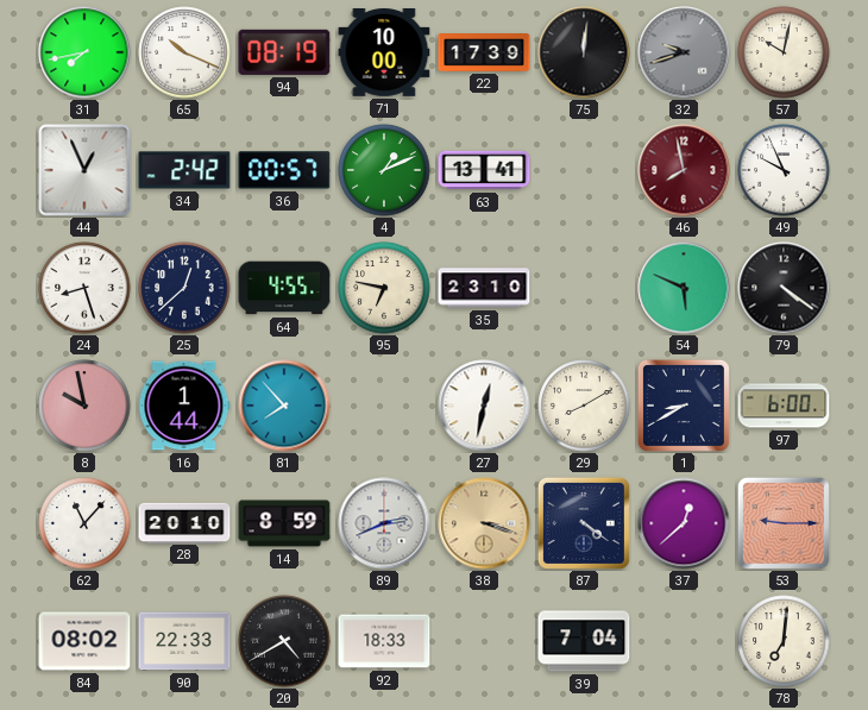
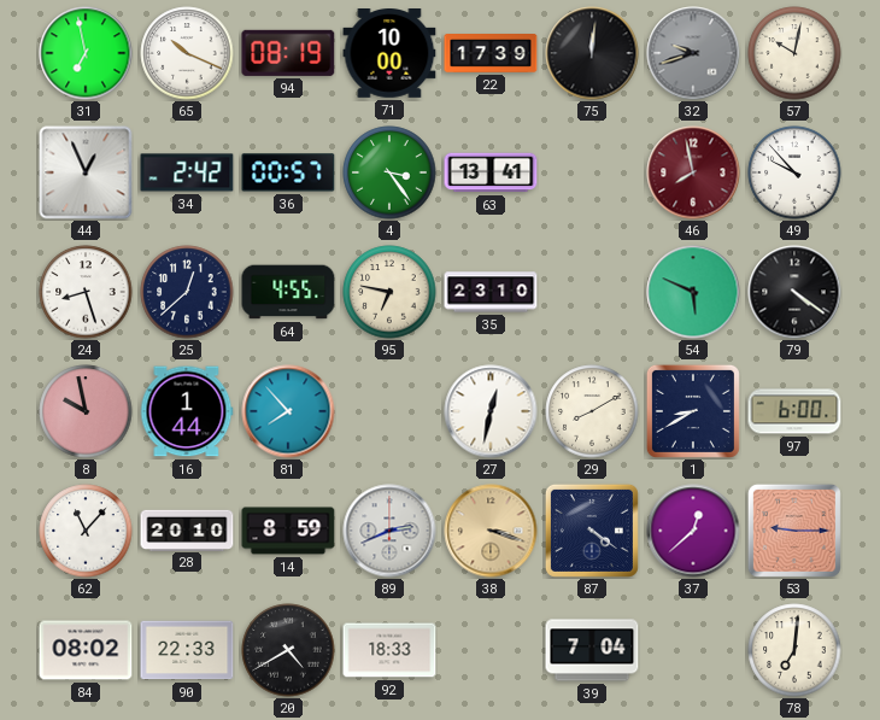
31: 7:43 -> 6:58
4: 1:11 -> 3:24
49: 9:56 -> 9:53
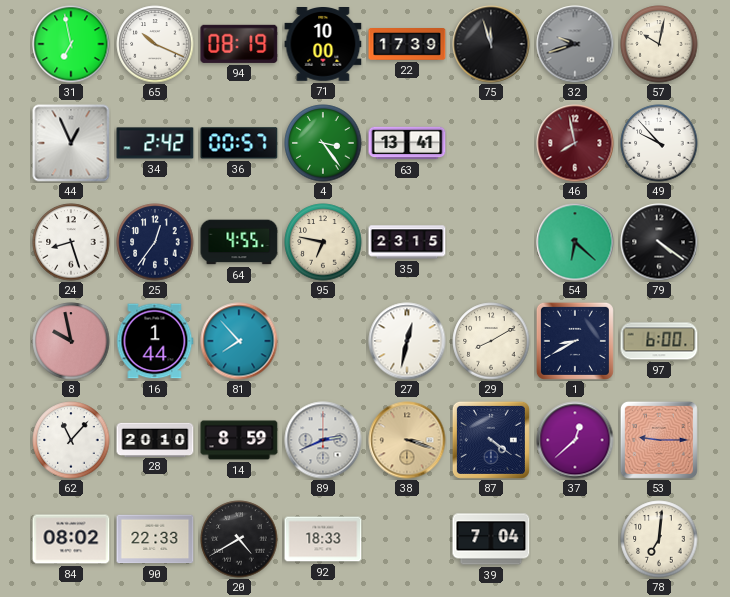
75: 12:01 -> 11:57
25: 12:38 -> 12:36
35: 23:10 -> 23:15
54: 5:49 -> 6:22
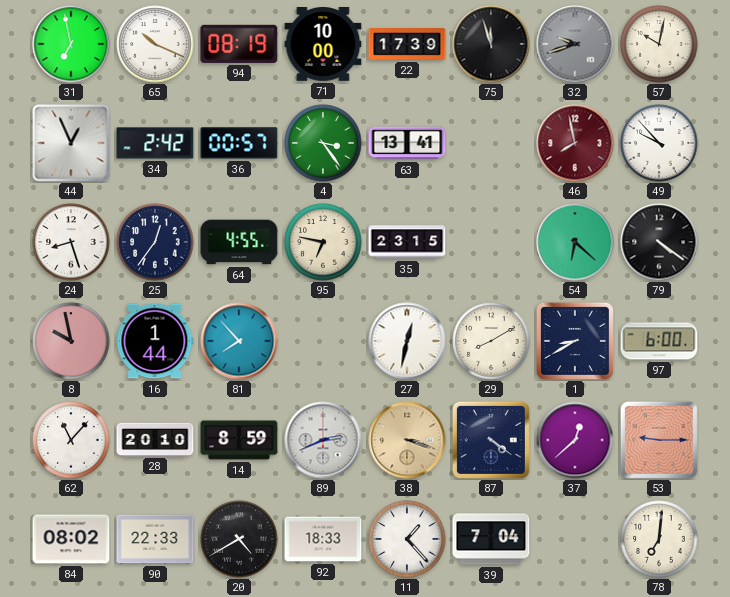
11: none -> 1:23
